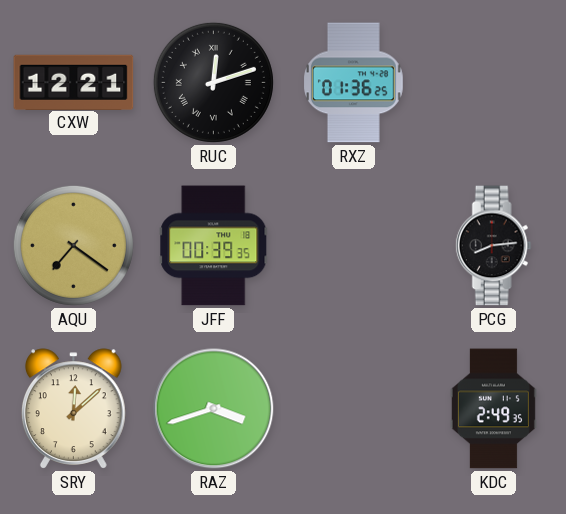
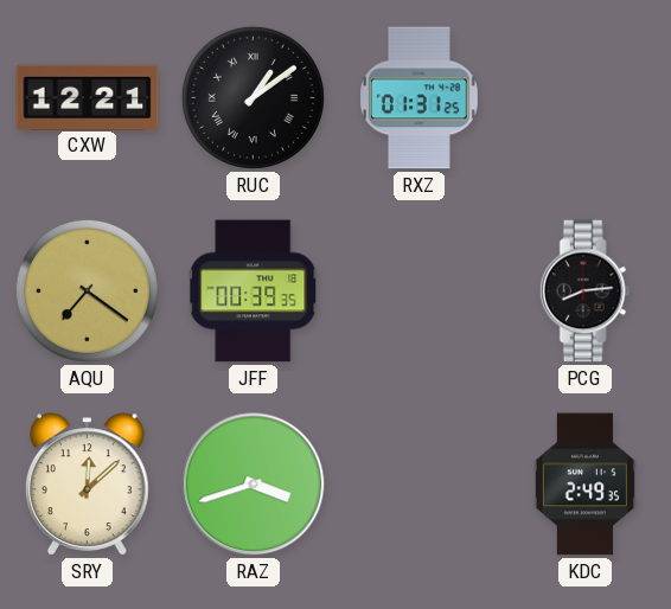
RUC: 12:12 -> 1:09
RXZ: 01:36 -> 01:31
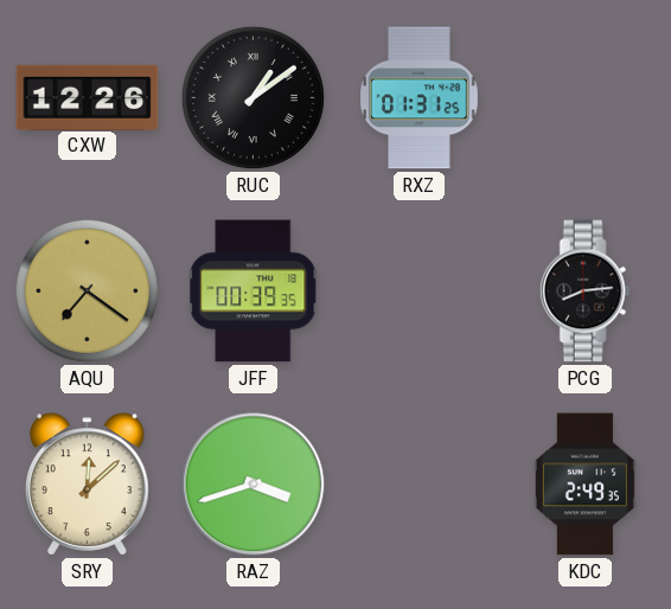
CXW: 12:21 -> 12:26
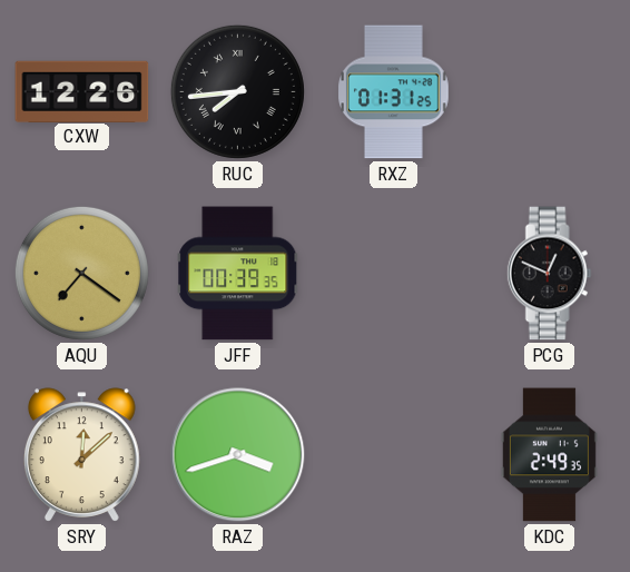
RUC: 1:09 -> 7:44
PCG: 8:14 -> 12:49
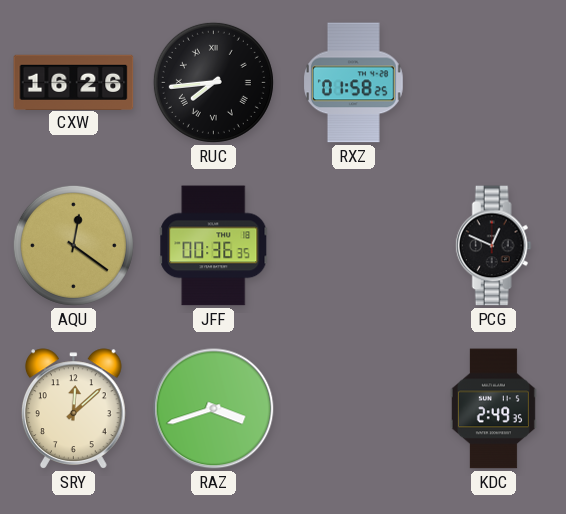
CXW: 12:26 -> 16:26
RXZ: 01:31 -> 01:58
AQU: 7:21 -> 12:21
JFF: 00:39 -> 00:36
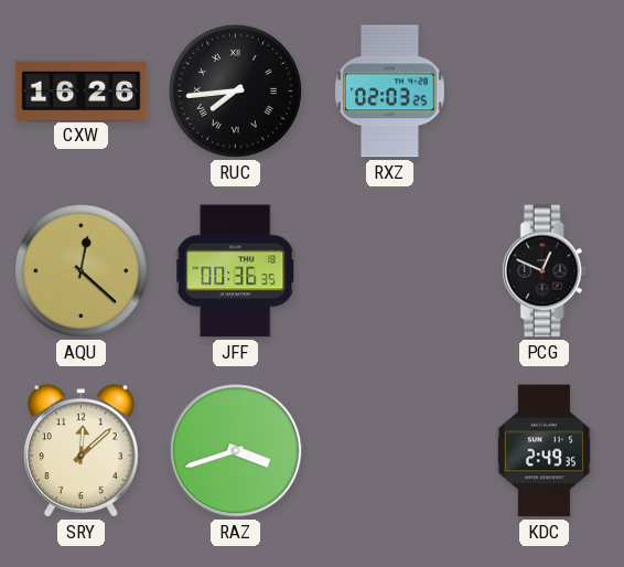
RXZ: 01:58 -> 02:03
AQU: 12:21 -> 12:22
